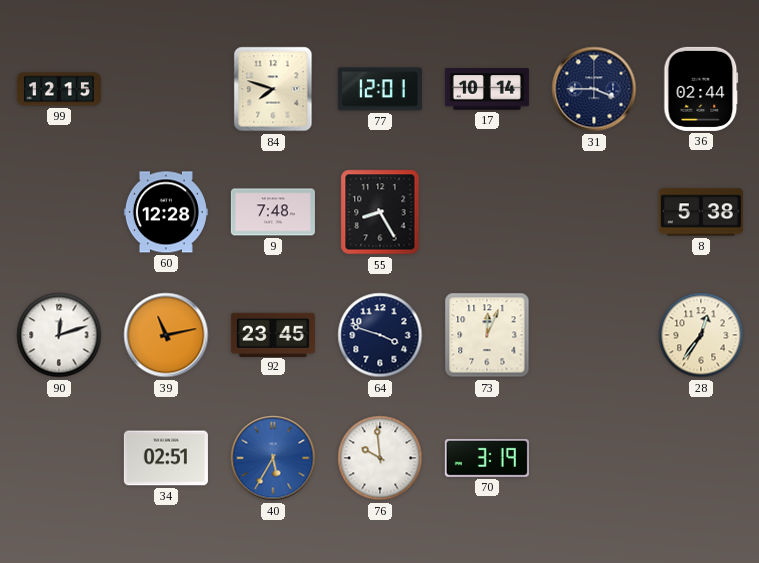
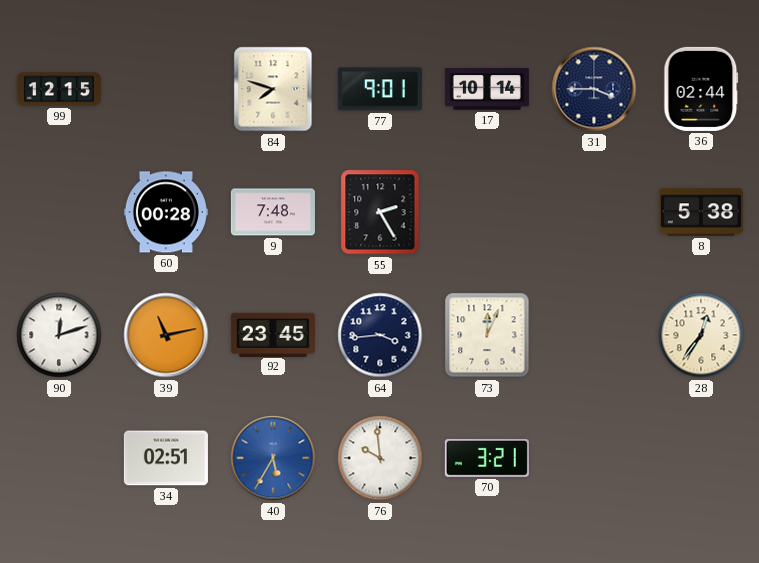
77: 12:01 -> 9:01
60: 12:28 -> 00:28
55: 8:25 -> 2:25
64: 3:48 -> 3:44
70: 3:19 -> 3:21
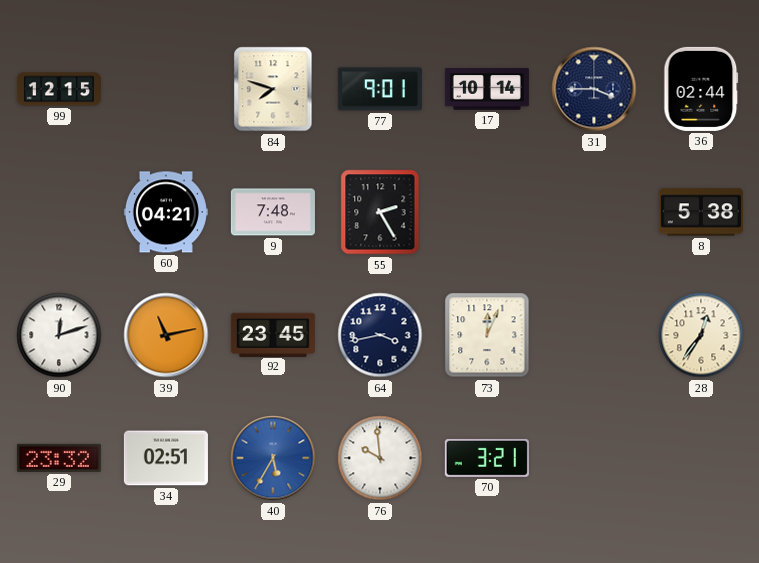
60: 00:28 -> 04:21
64: 3:44 -> 3:43
29: none -> 23:32
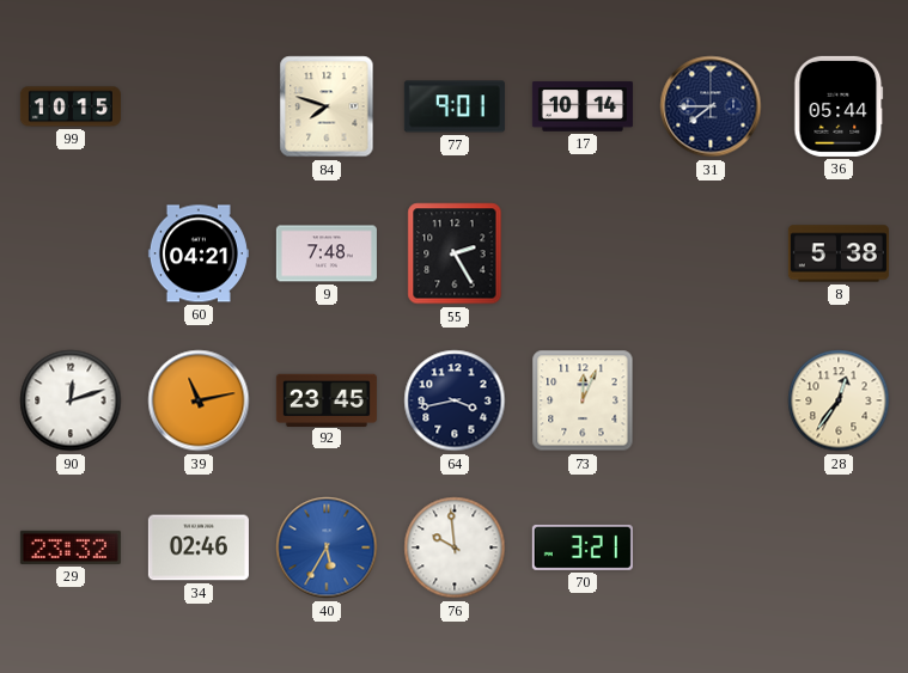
99: 12:15 -> 10:15
31: 3:45 -> 7:45
36: 02:44 -> 05:44
34: 02:51 -> 02:46
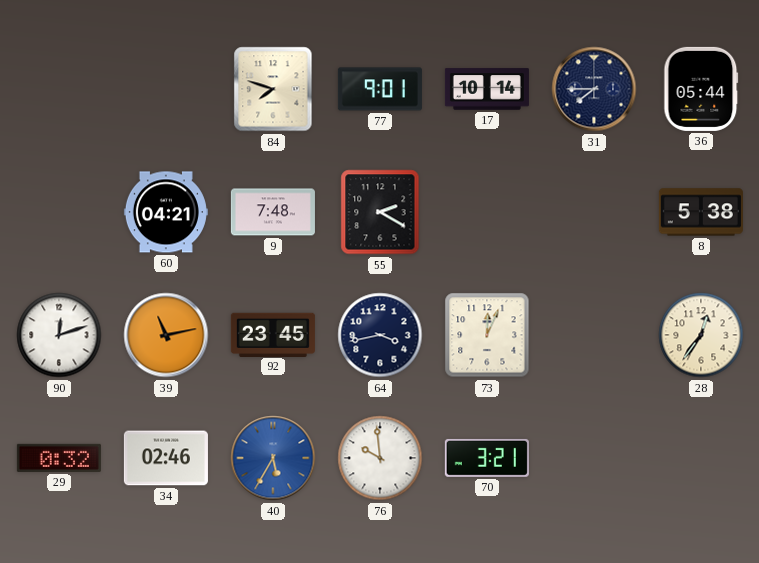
99: 10:15 -> none
55: 2:25 -> 2:20
29: 23:32 -> 0:32
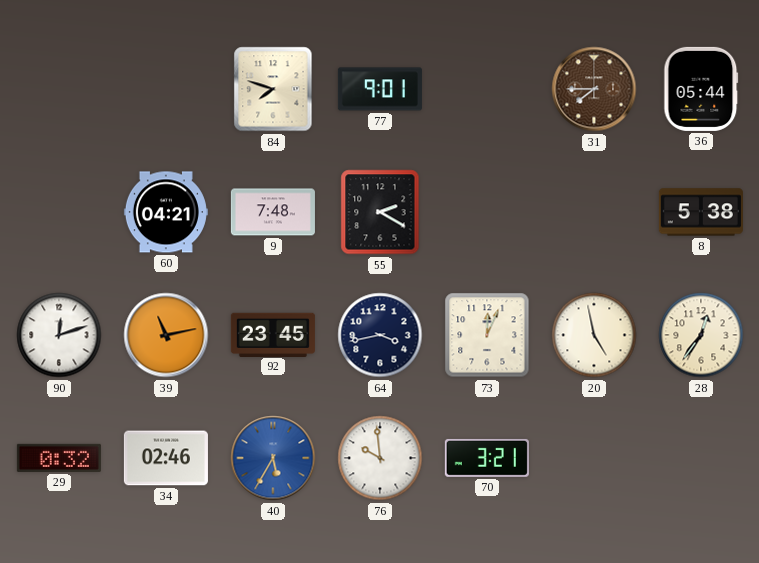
17: 10:14 -> none
31 dial: navy -> brown
20: none -> 4:58
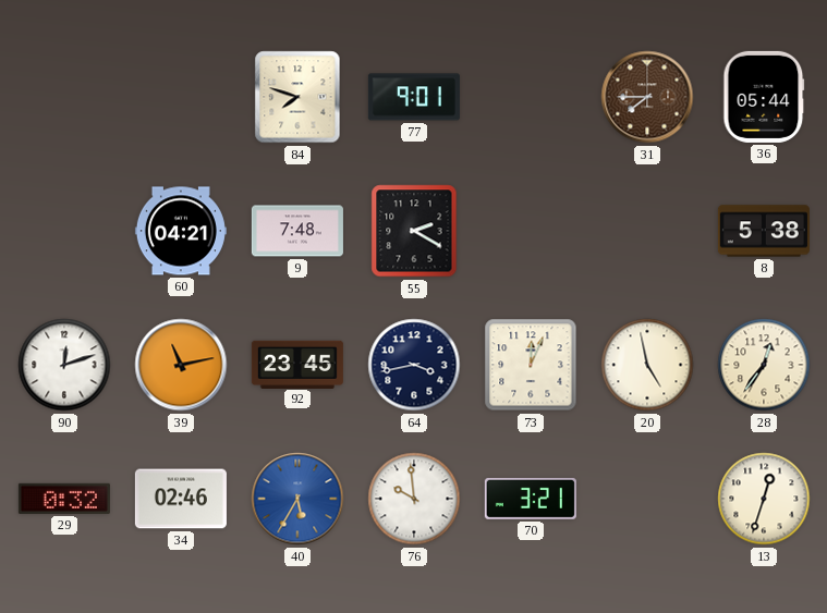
13: none -> 12:33
